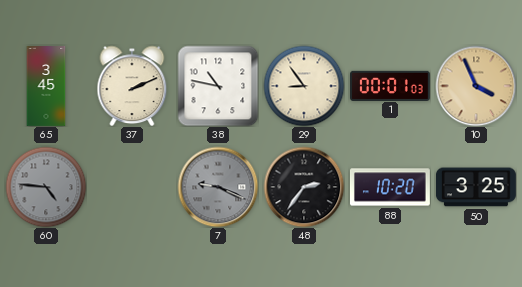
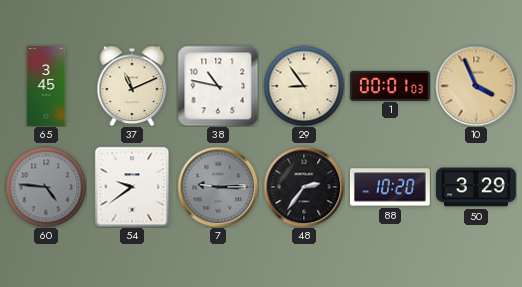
37: 2:11 -> 11:11
54: none -> 9:39
7: 9:19 -> 9:15
50: 3:25 -> 3:29
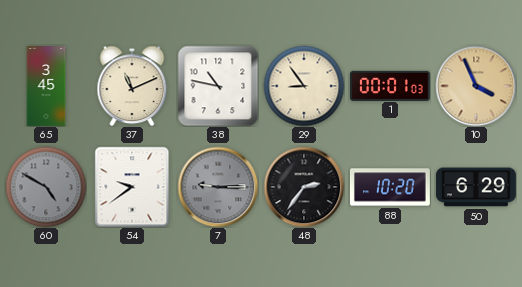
60: 4:46 -> 4:50
50: 3:29 -> 6:29
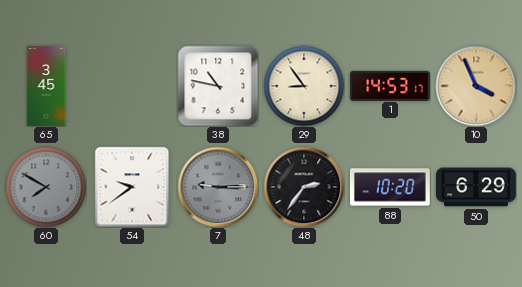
37: 11:11 -> none
1: 00:01 -> 14:53
60: 4:50 -> 7:50
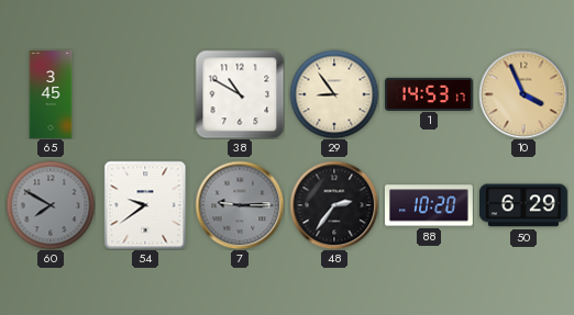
38: 10:47 -> 10:50
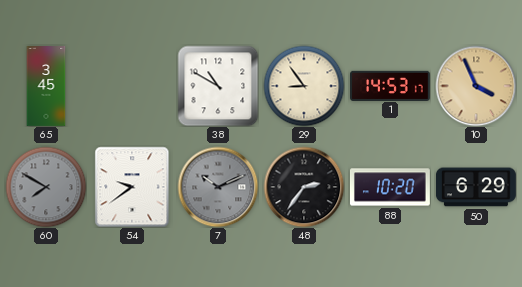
7: 9:15 -> 10:11
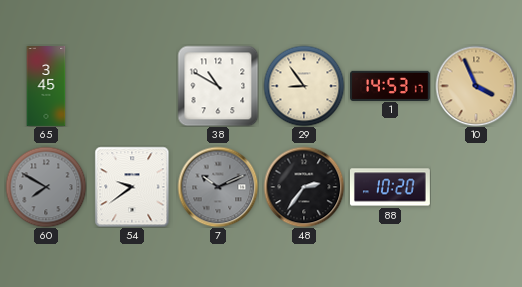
50: 6:29 -> none
